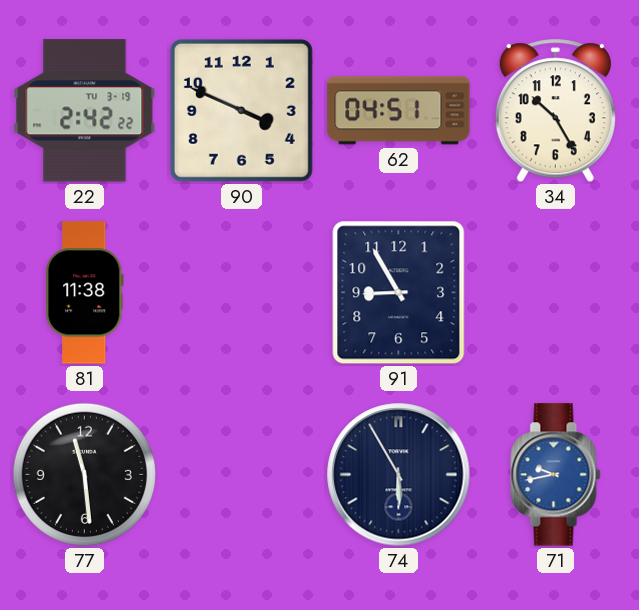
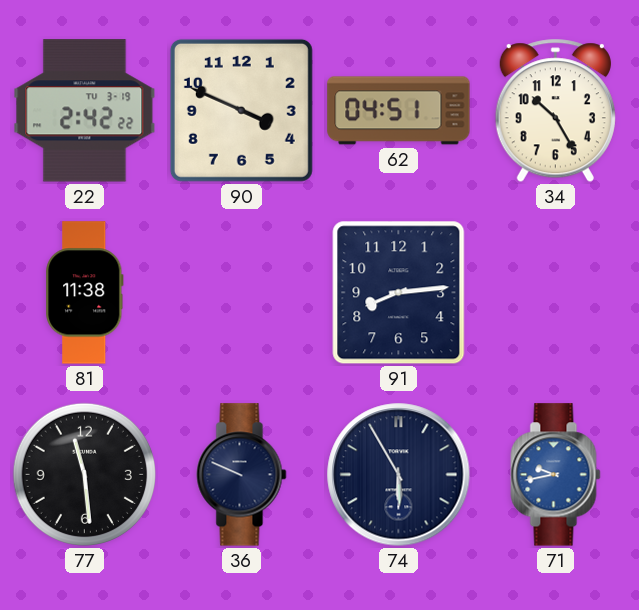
91: 8:55 -> 8:14
36: none -> 9:49
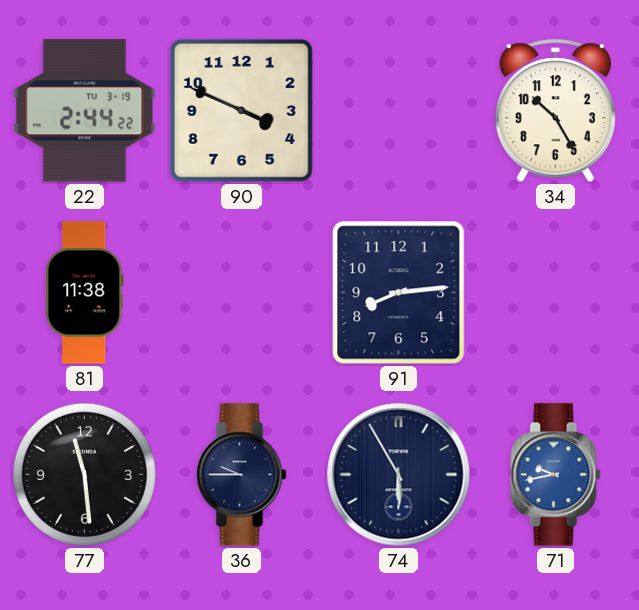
22: 2:42 -> 2:44
62: 04:51 -> none
36: 9:49 -> 9:45
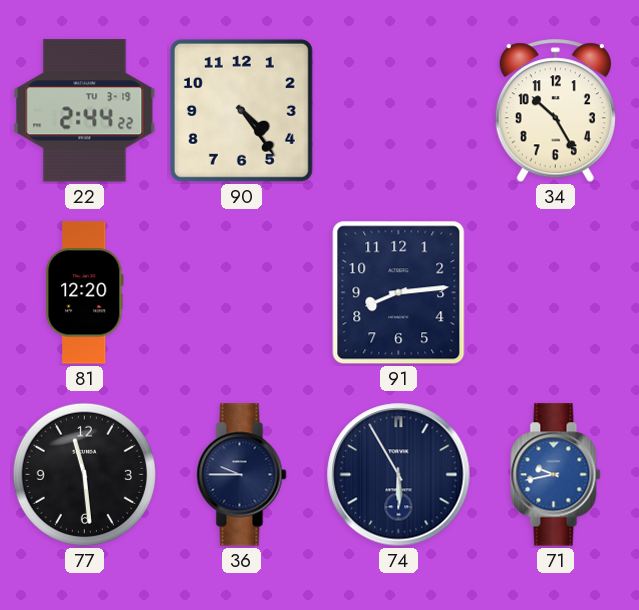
90: 3:49 -> 4:24
81: 11:38 -> 12:20
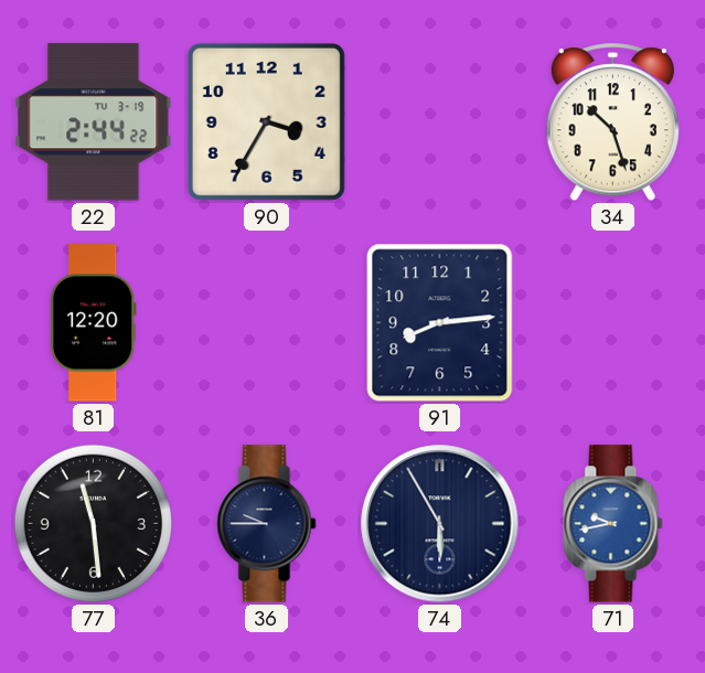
90: 4:24 -> 3:35
34: 10:25 -> 10:27
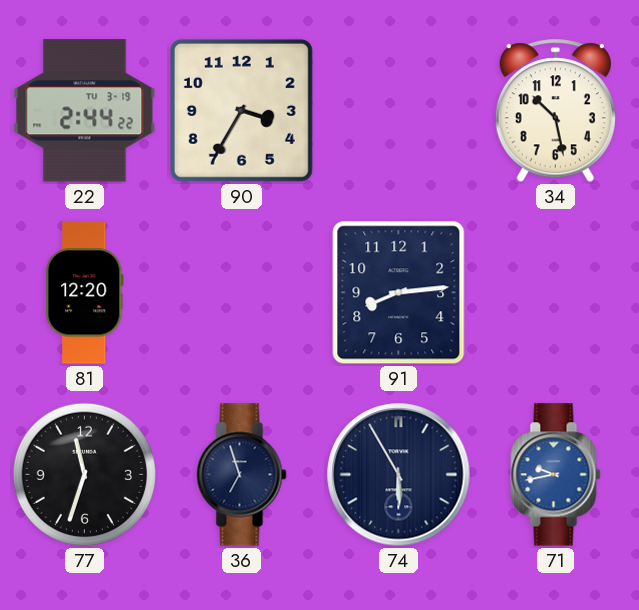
34: 10:27 -> 10:28
77: 11:29 -> 11:33
36: 9:45 -> 6:57
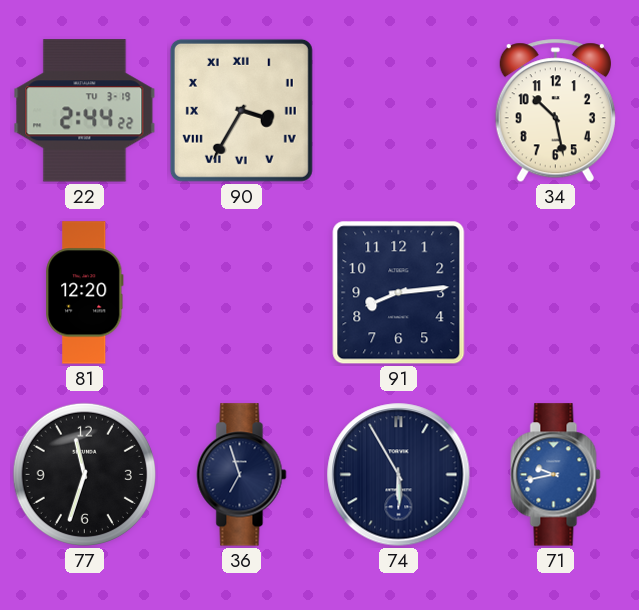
90 numerals: Arabic -> Roman
